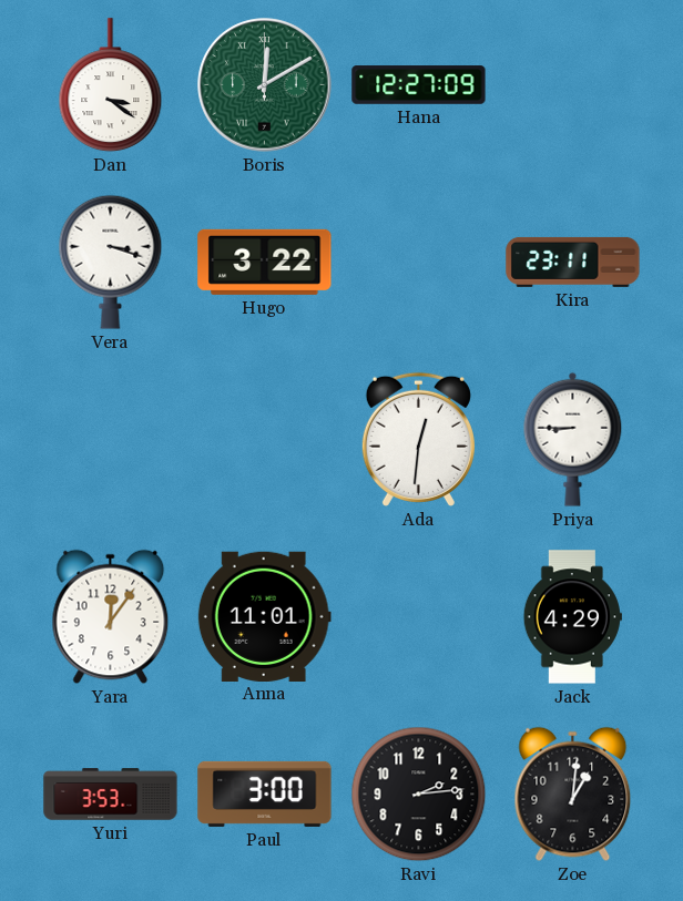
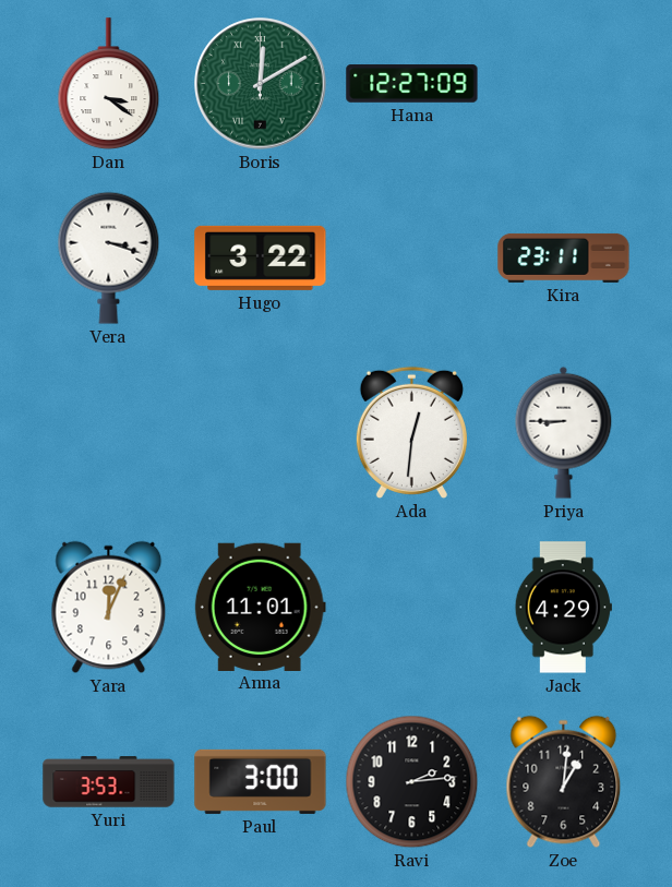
Yara: 12:06 -> 12:04
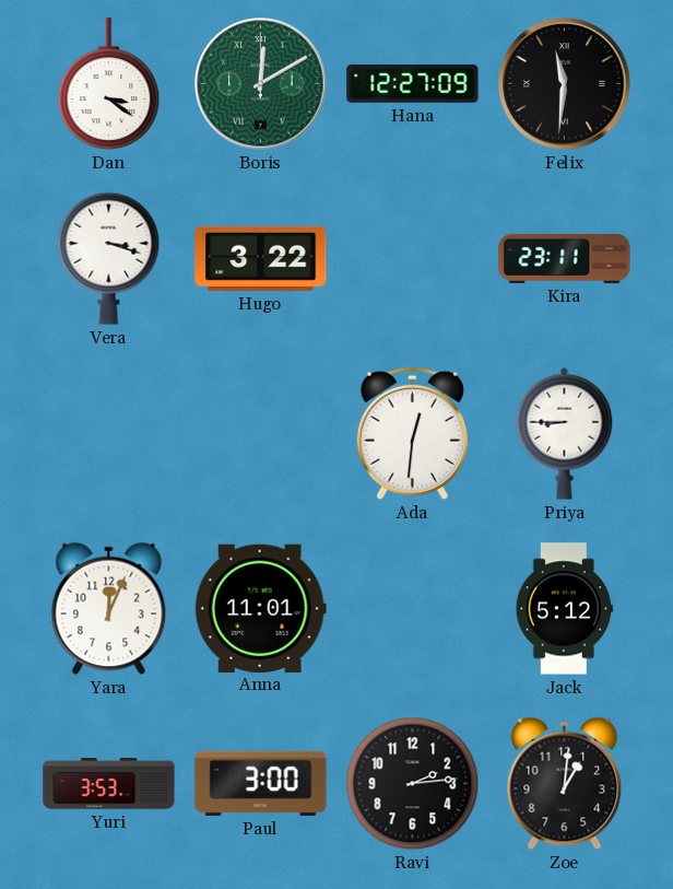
Felix: none -> 11:31
Jack: 4:29 -> 5:12
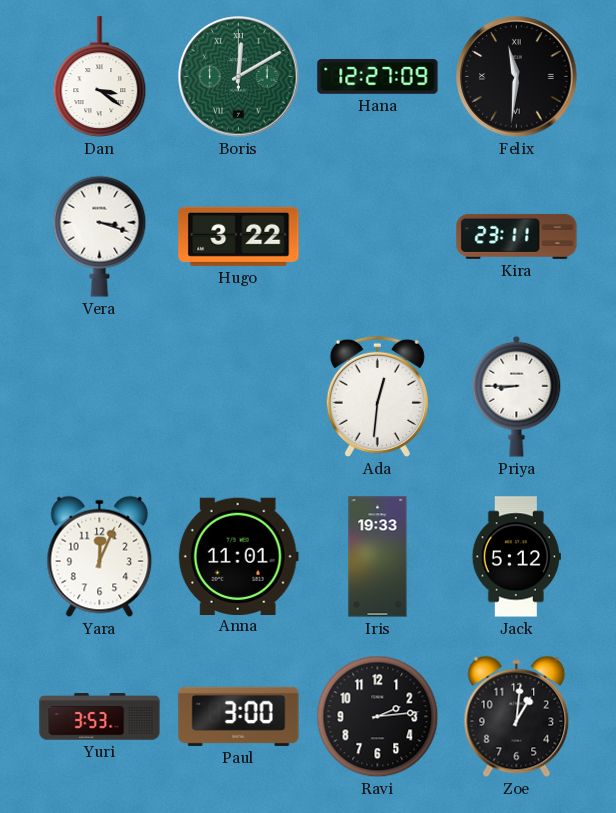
Iris: none -> 19:33
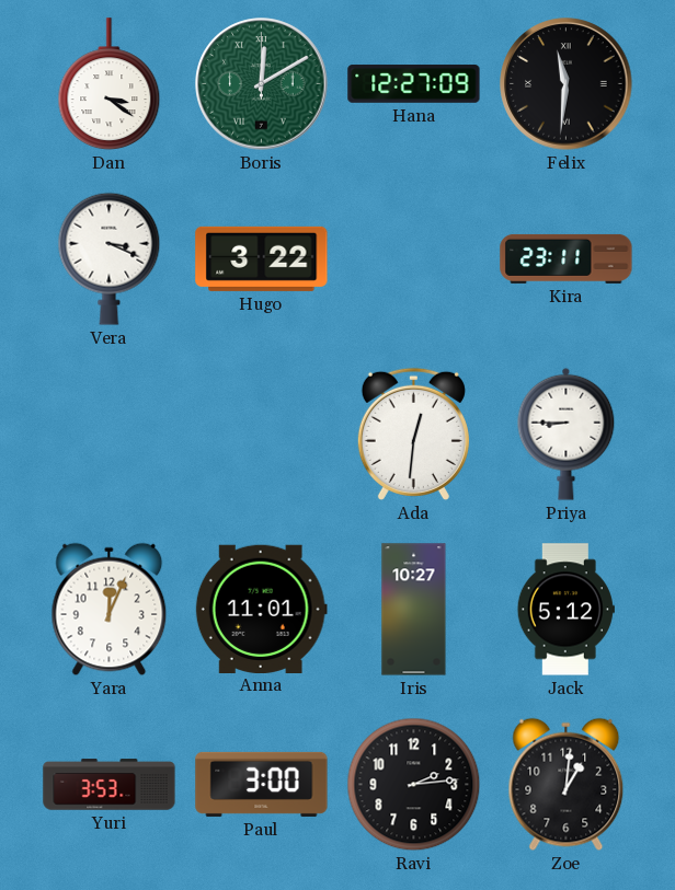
Vera: 3:18 -> 3:19
Iris: 19:33 -> 10:27
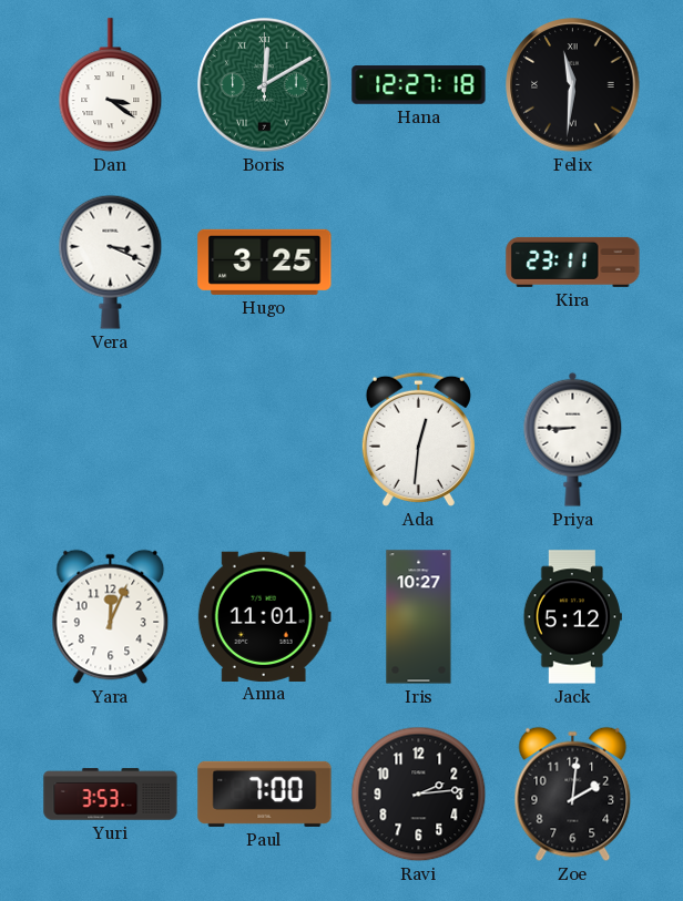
Hana: 12:27:09 -> 12:27:18
Hugo: 3:22 -> 3:25
Paul: 3:00 -> 7:00
Zoe: 1:01 -> 2:01
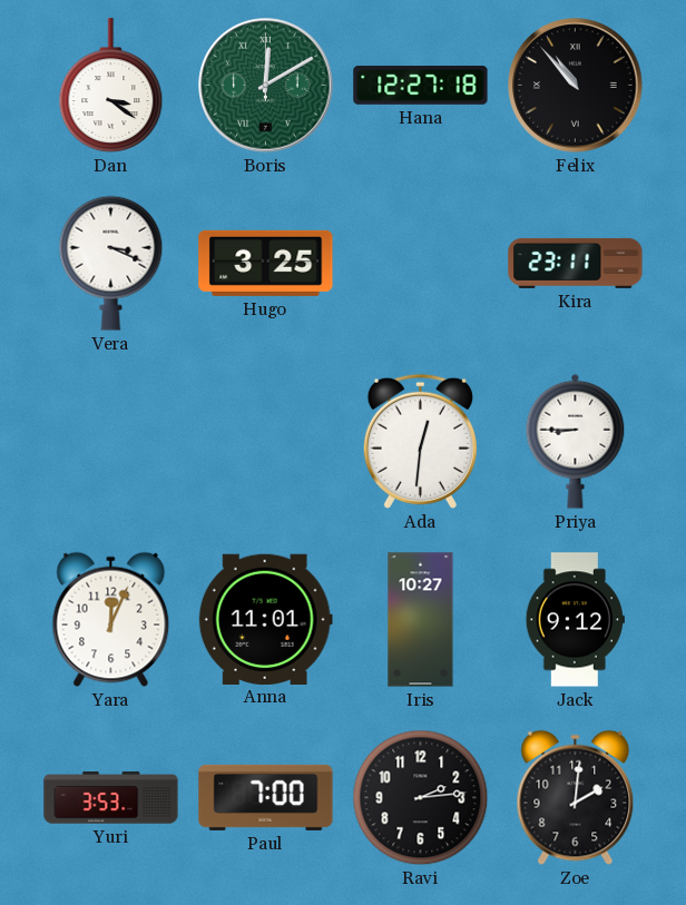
Felix: 11:31 -> 10:53
Jack: 5:12 -> 9:12
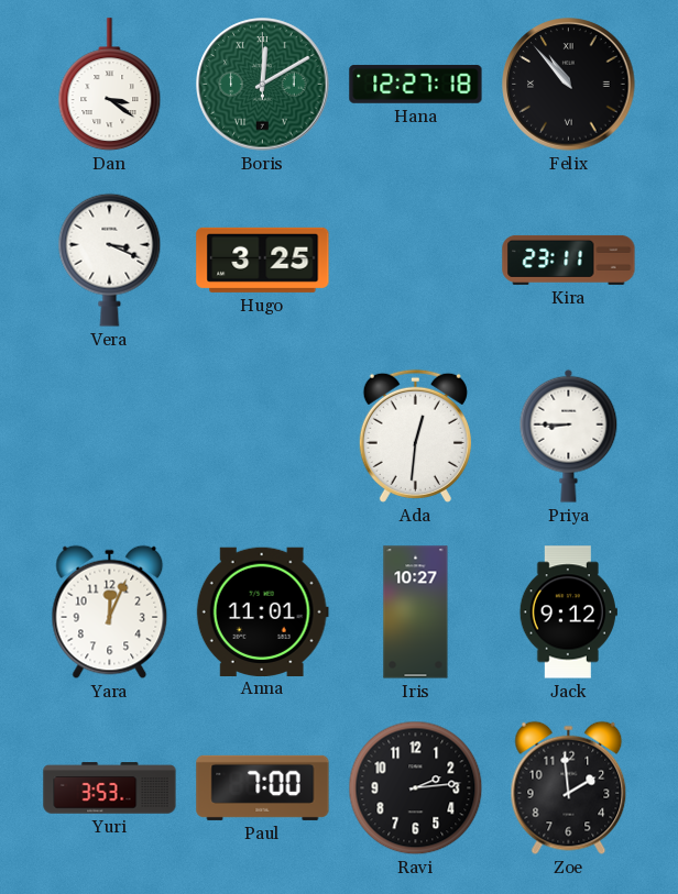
Zoe: 2:01 -> 1:59
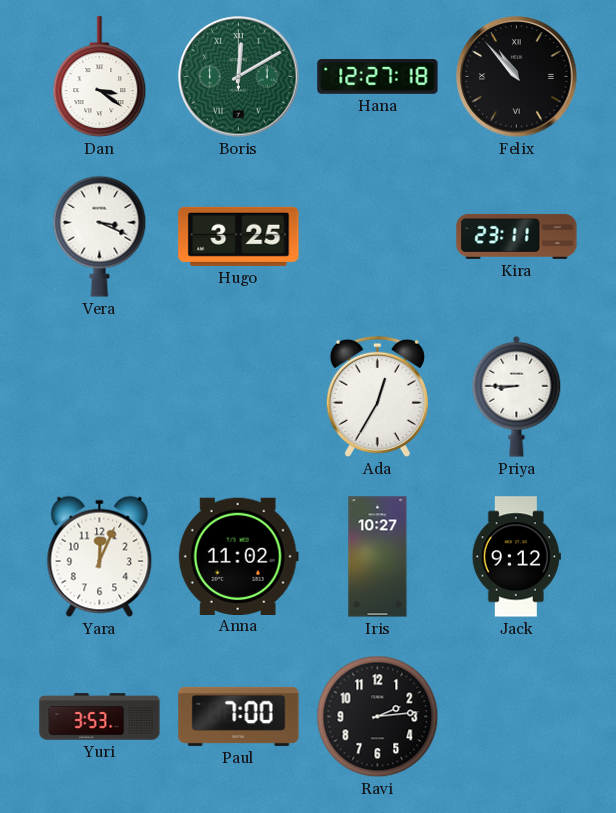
Ada: 12:31 -> 12:35
Anna: 11:01 -> 11:02
Zoe: 1:59 -> none
